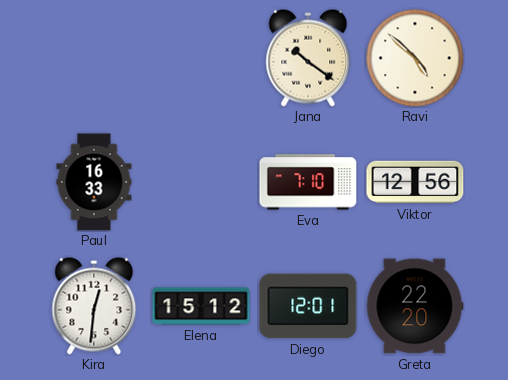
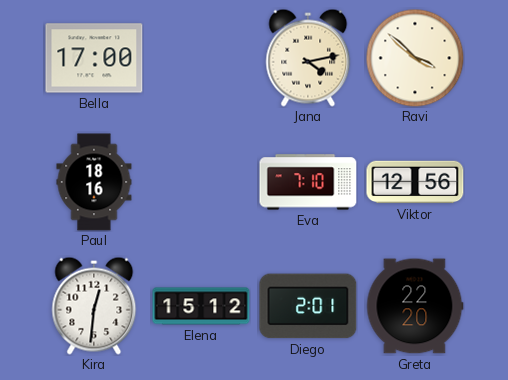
Bella: none -> 17:00
Jana: 10:21 -> 4:13
Ravi: 4:52 -> 3:52
Paul: 16:33 -> 18:16
Diego: 12:01 -> 2:01
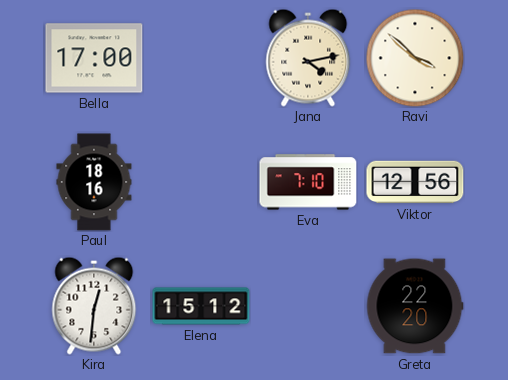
Diego: 2:01 -> none
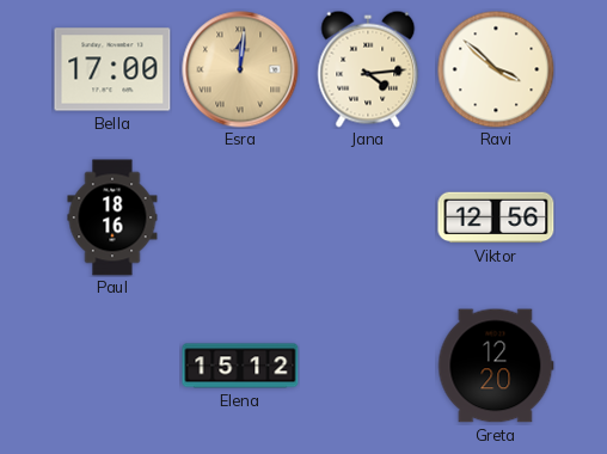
Esra: none -> 12:01
Jana: 4:13 -> 4:14
Eva: 7:10 -> none
Kira: 12:31 -> none
Greta: 22:20 -> 12:20
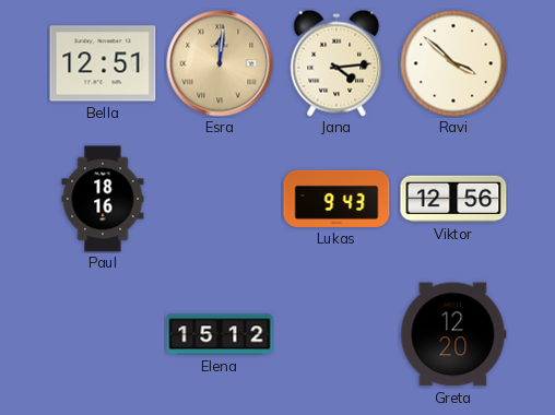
Bella: 17:00 -> 12:51
Lukas: none -> 9:43
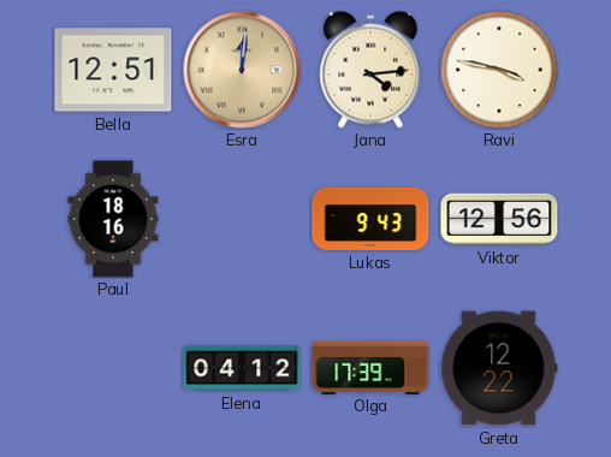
Ravi: 3:52 -> 3:47
Elena: 15:12 -> 04:12
Olga: none -> 17:39
Greta: 12:20 -> 12:22
